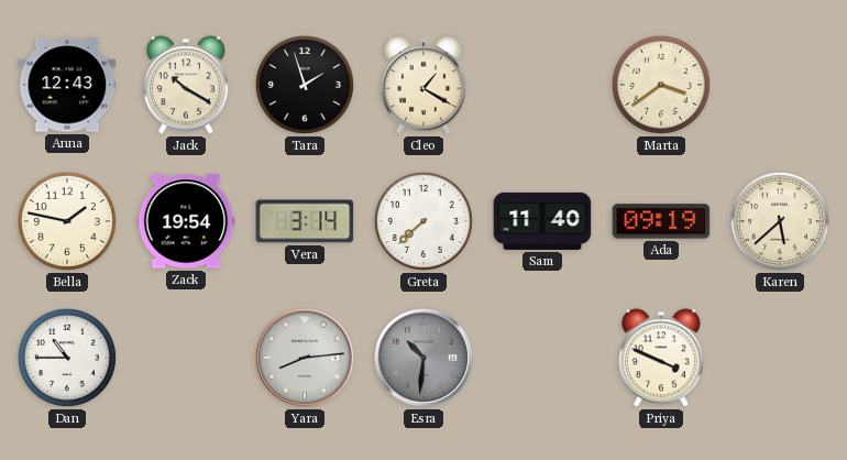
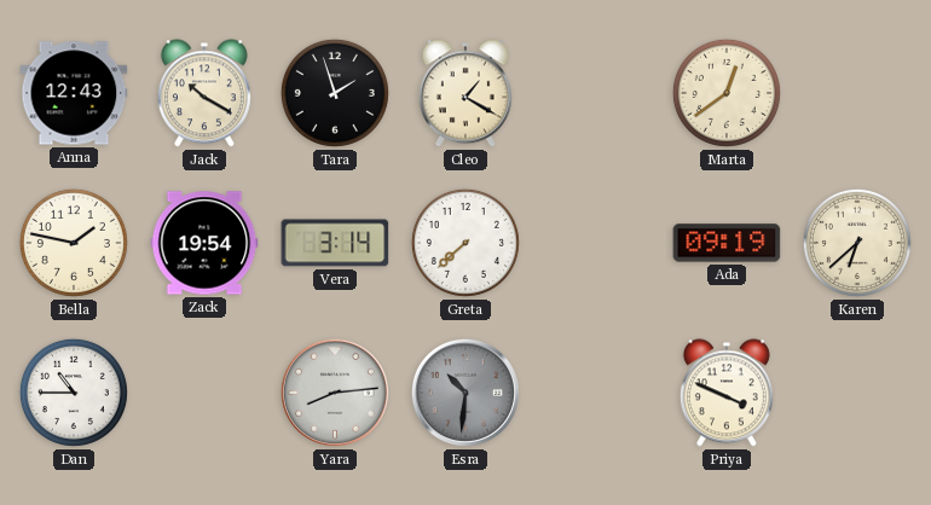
Marta: 3:39 -> 12:39
Sam: 11:40 -> none
Karen: 5:38 -> 6:38
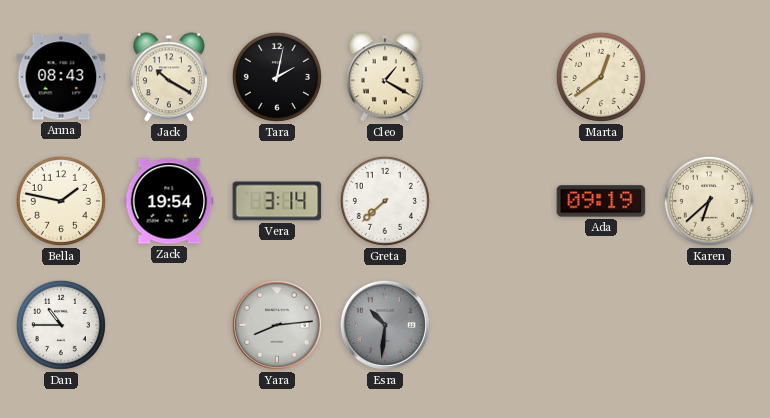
Anna: 12:43 -> 08:43
Tara: 1:57 -> 2:02
Priya: 3:49 -> none
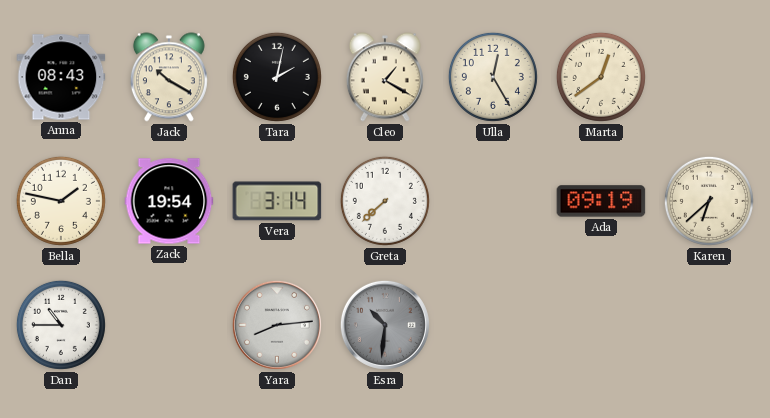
Ulla: none -> 12:25
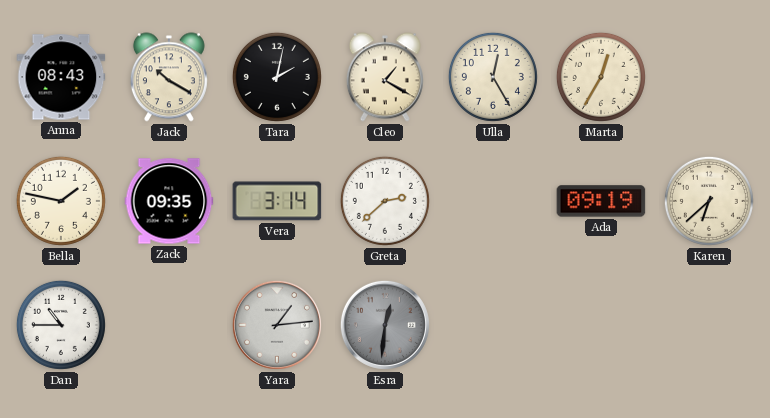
Marta: 12:39 -> 12:35
Zack: 19:54 -> 09:35
Greta: 7:38 -> 2:38
Yara: 8:14 -> 1:14
Esra: 10:31 -> 12:31
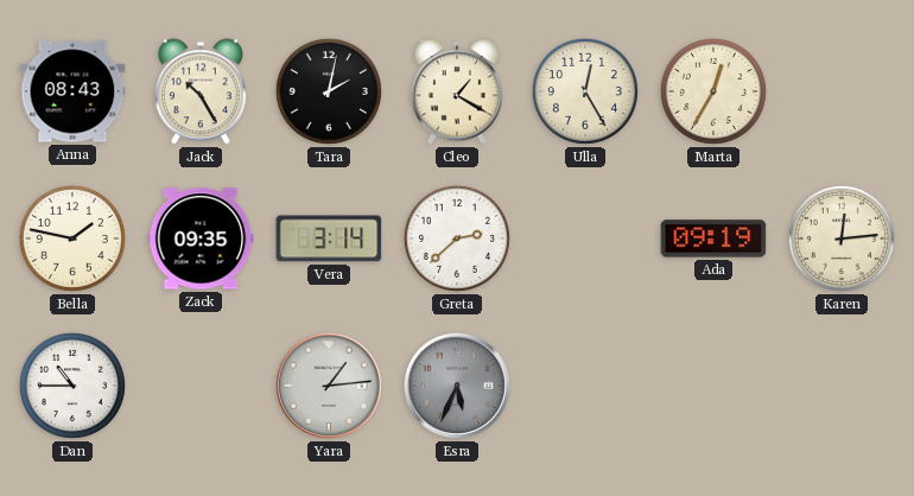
Jack: 10:20 -> 10:25
Karen: 6:38 -> 12:14
Esra: 12:31 -> 5:34
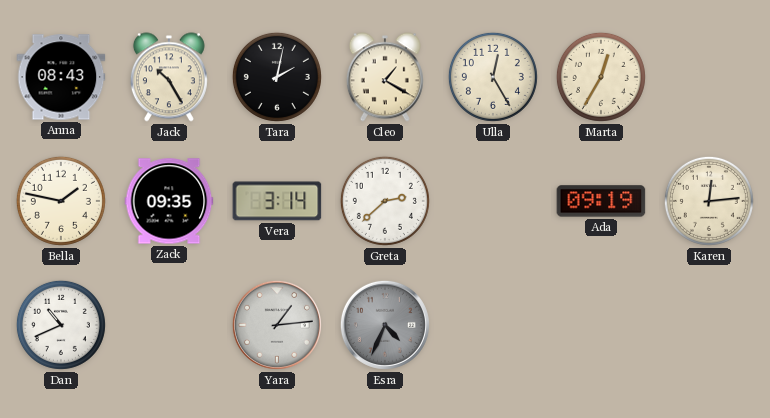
Dan: 10:45 -> 10:41
Esra: 5:34 -> 4:34
